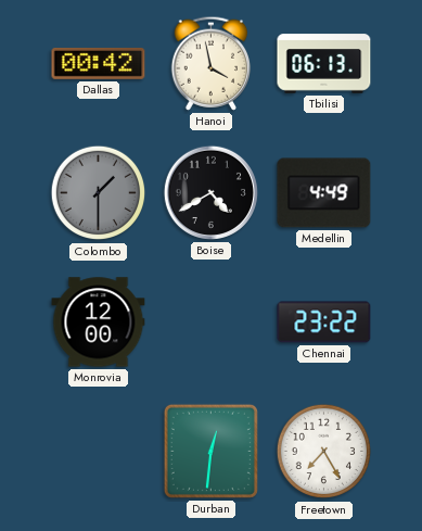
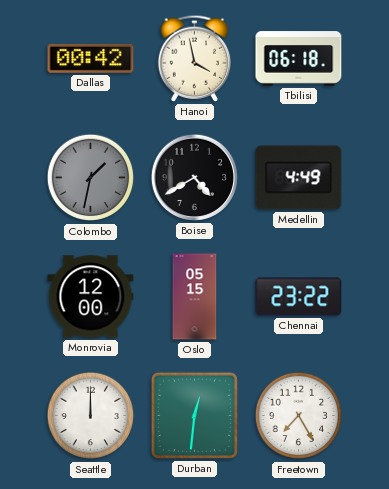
Tbilisi: 06:13 -> 06:18
Colombo: 1:30 -> 1:32
Oslo: none -> 05:15
Seattle: none -> 12:00
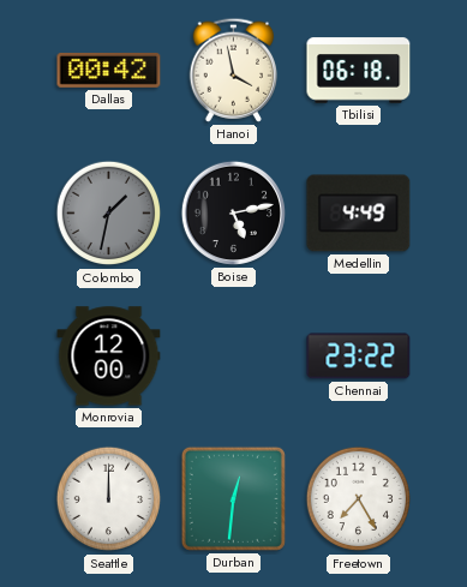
Boise: 4:40 -> 5:13
Oslo: 05:15 -> none
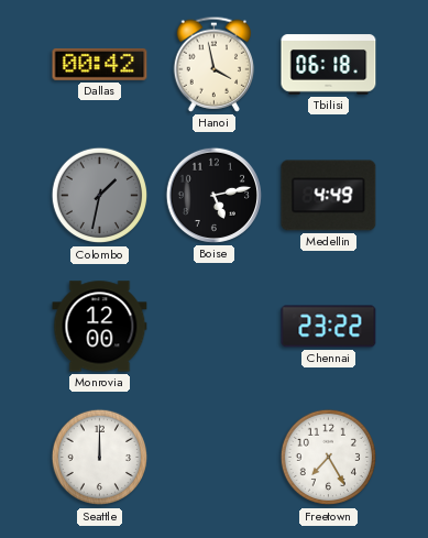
Durban: 12:31 -> none
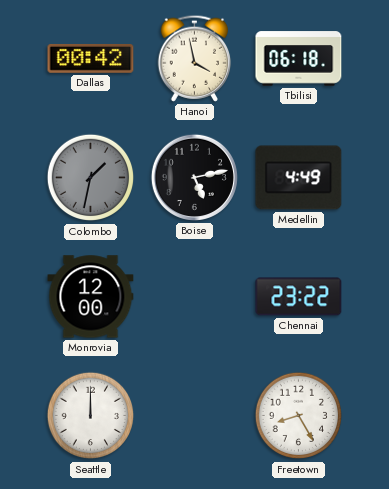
Freetown: 7:25 -> 8:25
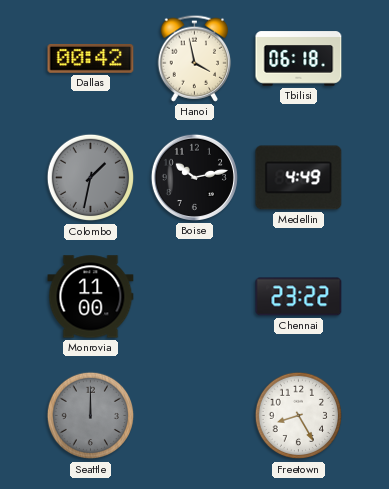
Boise: 5:13 -> 10:13
Monrovia: 12:00 -> 11:00
Seattle dial: white -> grey
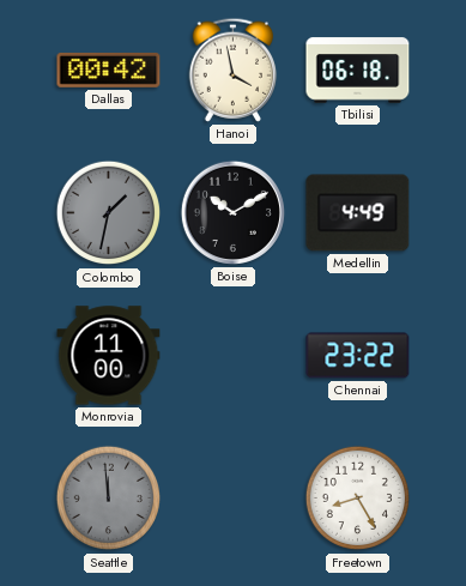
Boise: 10:13 -> 10:10
Seattle: 12:00 -> 11:59
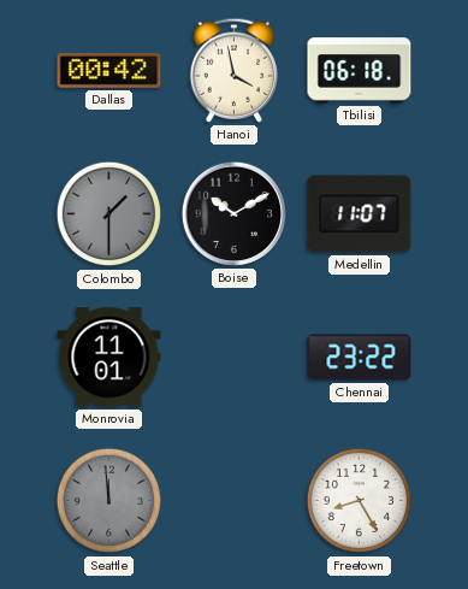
Colombo: 1:32 -> 1:30
Medellin: 4:49 -> 11:07
Monrovia: 11:00 -> 11:01
